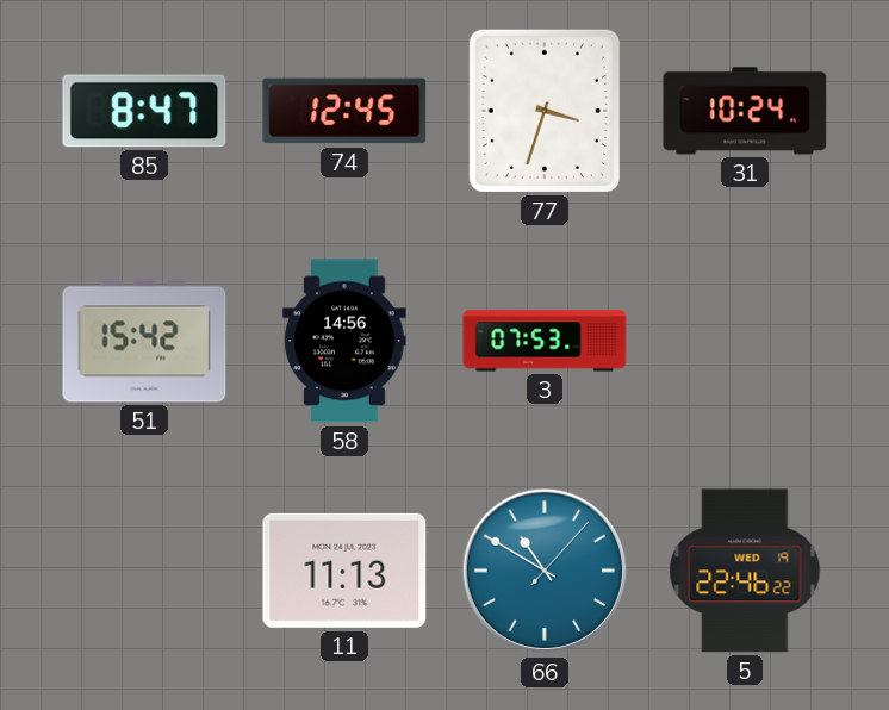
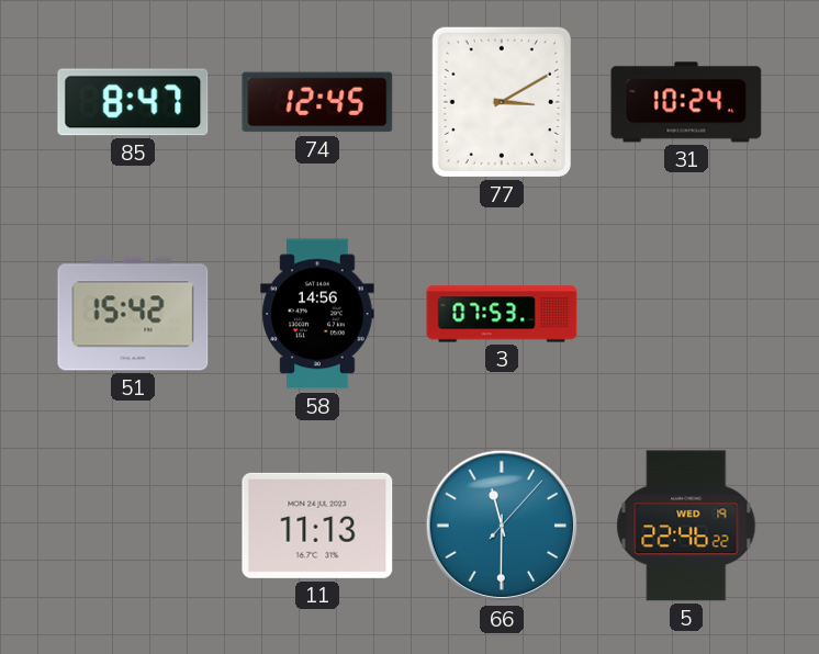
77: 3:33 -> 3:10
66: 10:50 -> 11:30
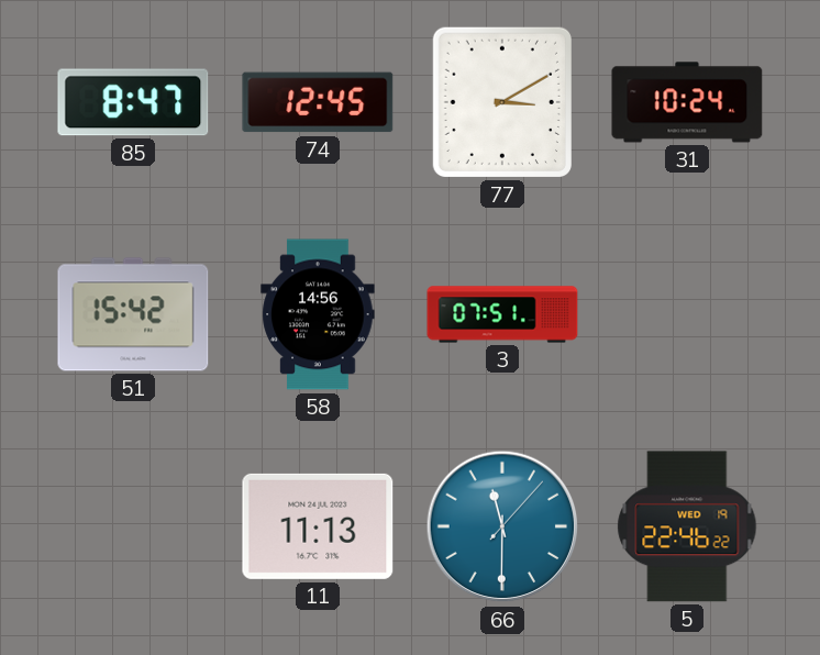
3: 07:53 -> 07:51
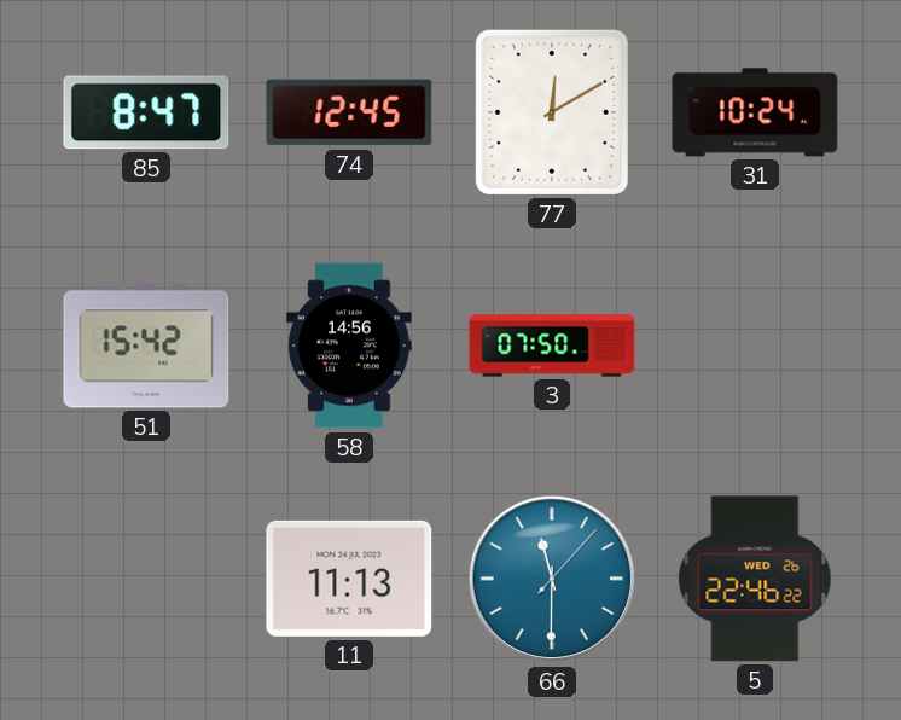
77: 3:10 -> 12:10
3: 07:51 -> 07:50
5 date: WED 19 -> WED 26
